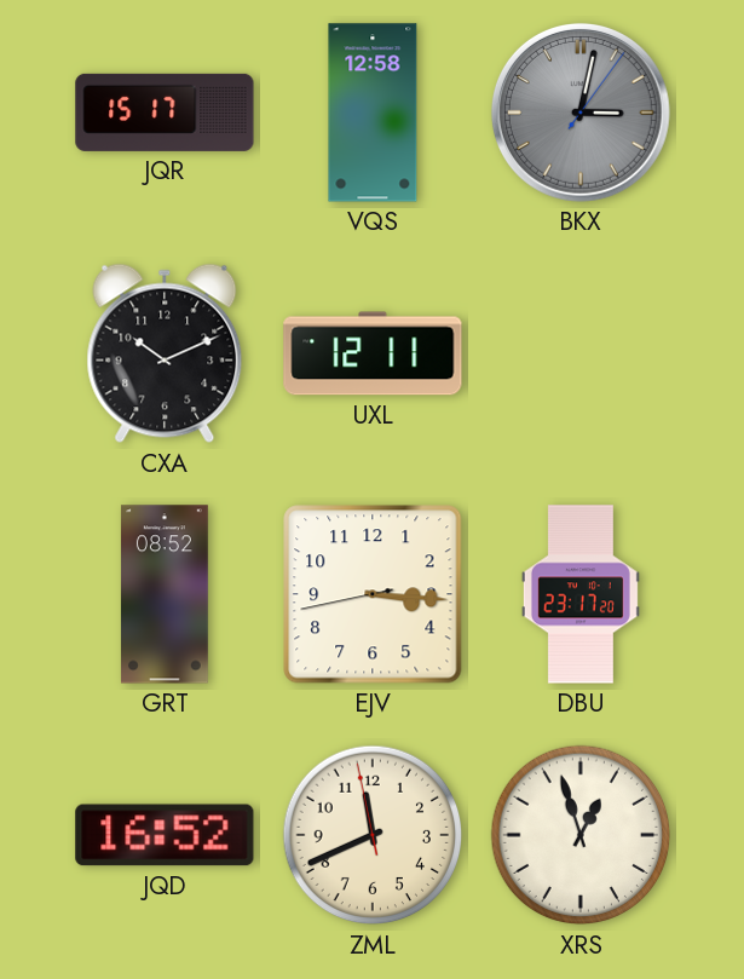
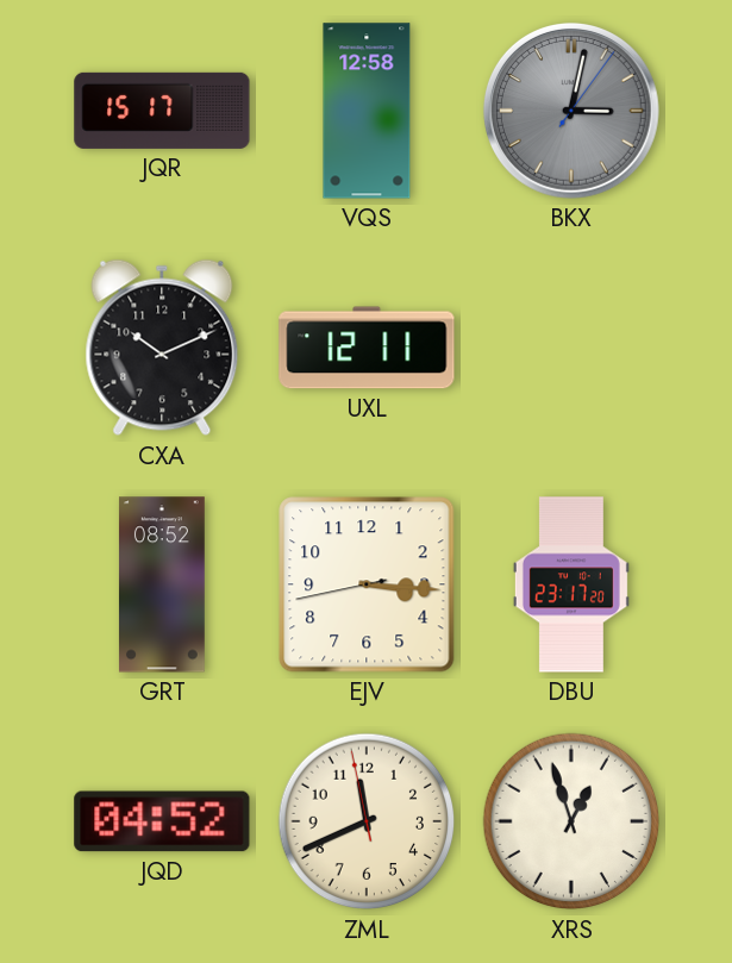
JQD: 16:52 -> 04:52
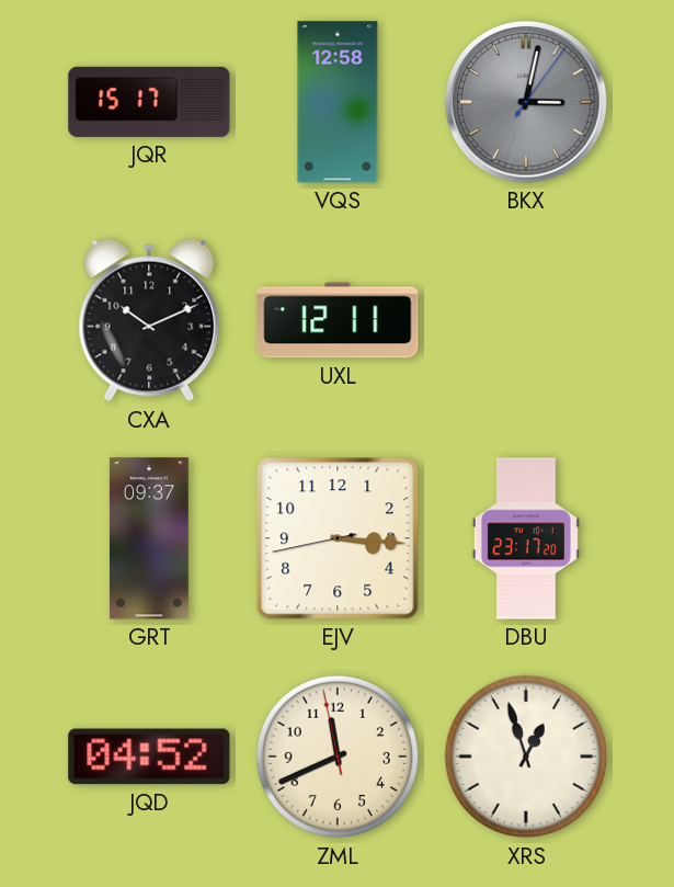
GRT: 08:52 -> 09:37
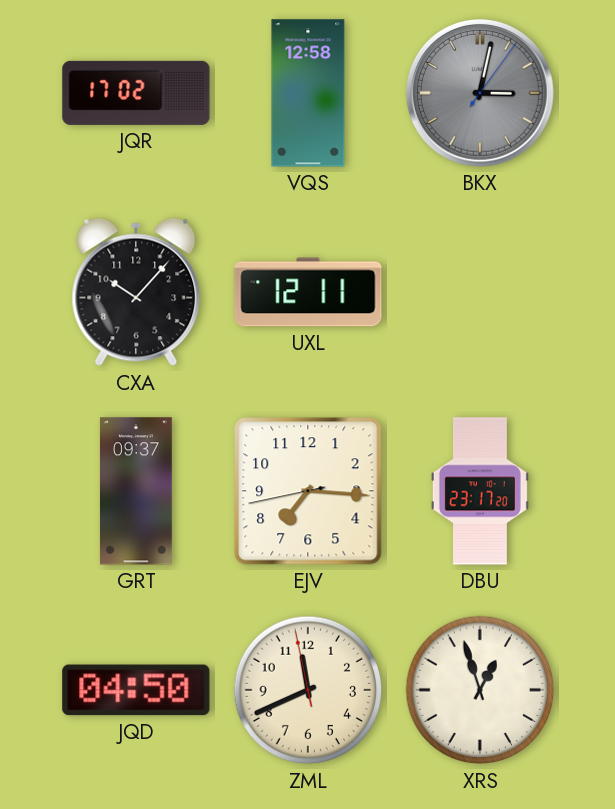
JQR: 15:17 -> 17:02
CXA: 10:11 -> 10:07
EJV: 3:15 -> 7:15
JQD: 04:52 -> 04:50
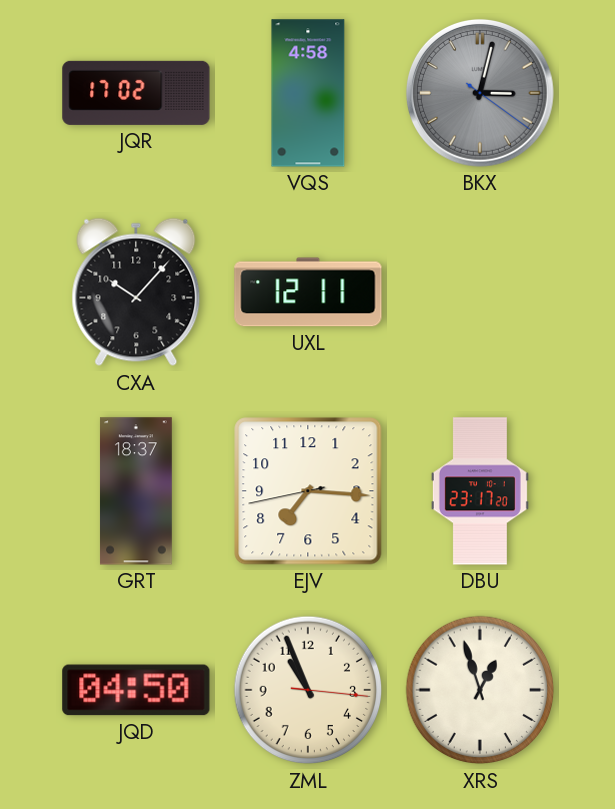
VQS: 12:58 -> 4:58
BKX: 3:02:06 -> 3:02:21
GRT: 09:37 -> 18:37
ZML: 11:40 -> 10:56
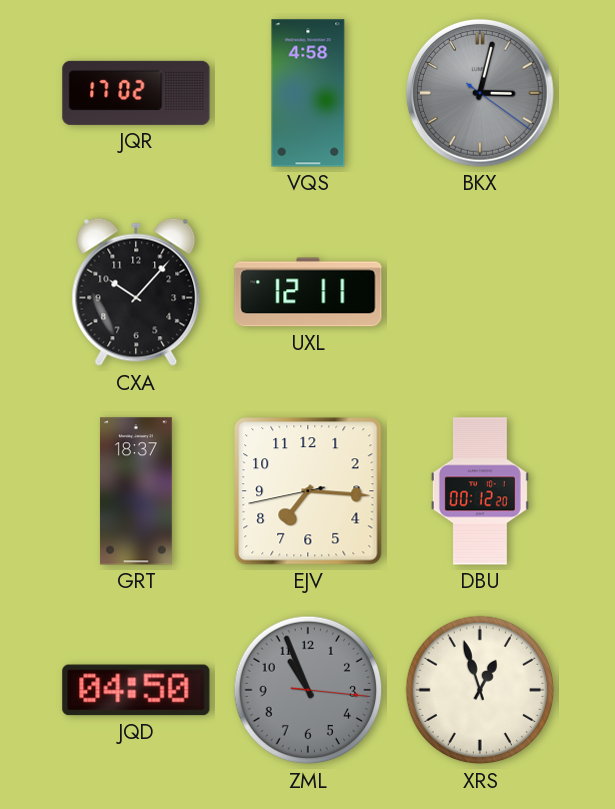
DBU: 23:17 -> 00:12
ZML dial: cream -> grey
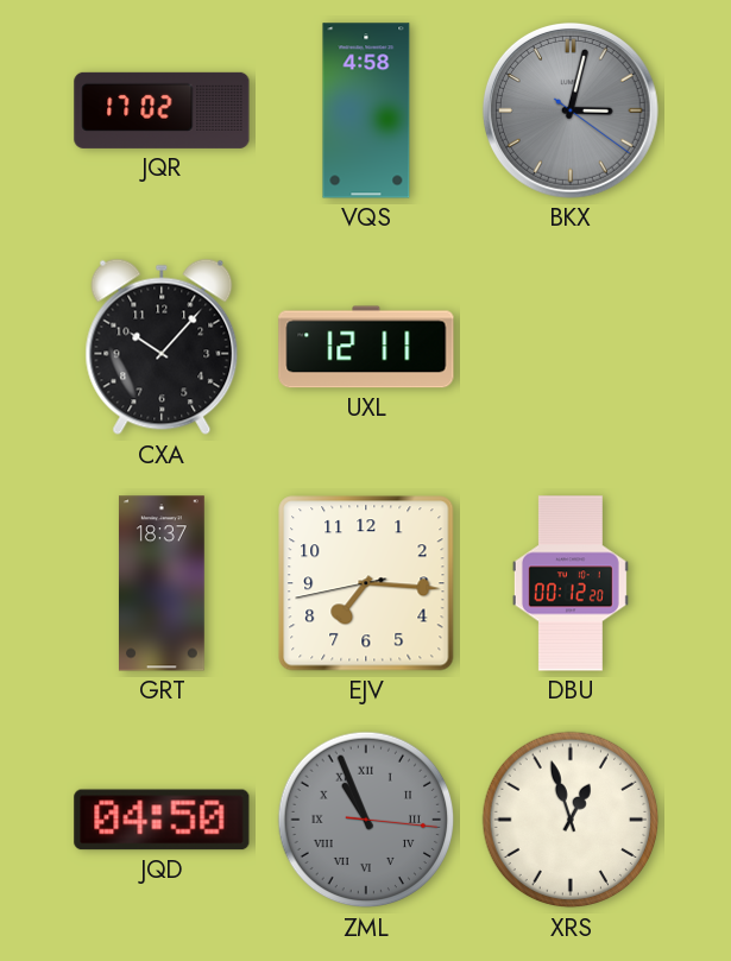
ZML numerals: Arabic -> Roman
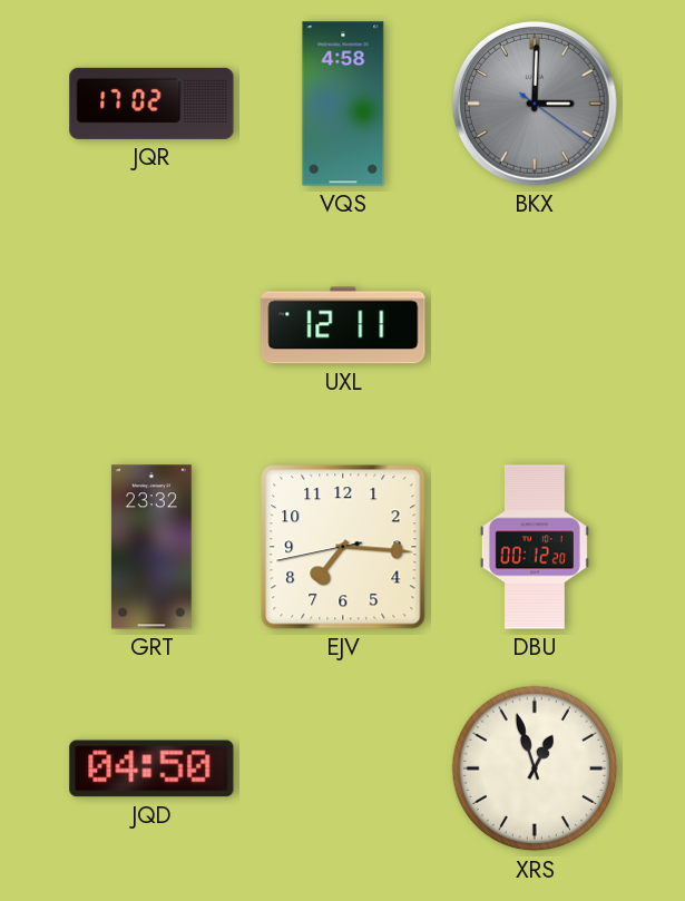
BKX: 3:02 -> 3:00
CXA: 10:07 -> none
GRT: 18:37 -> 23:32
ZML: 10:56 -> none
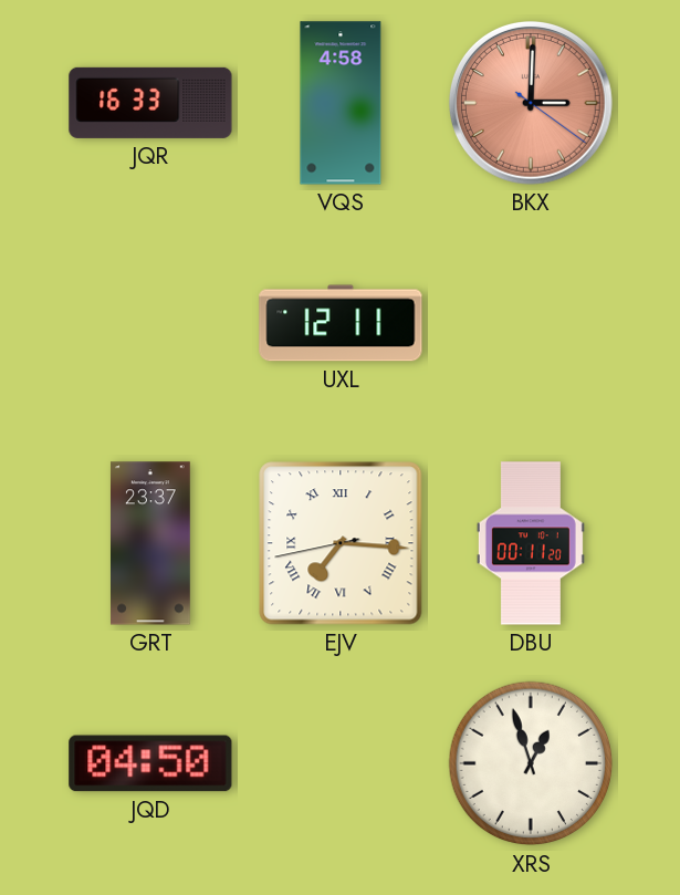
JQR: 17:02 -> 16:33
BKX dial: grey -> salmon
GRT: 23:32 -> 23:37
EJV numerals: Arabic -> Roman
DBU: 00:12 -> 00:11
